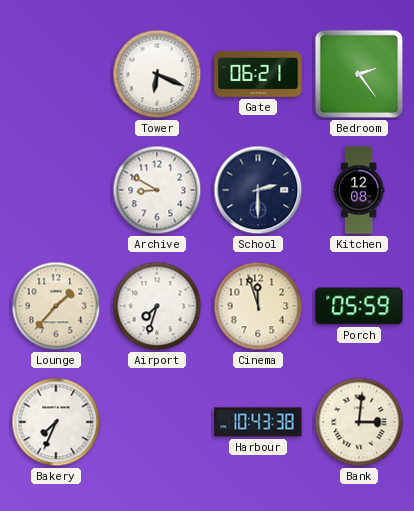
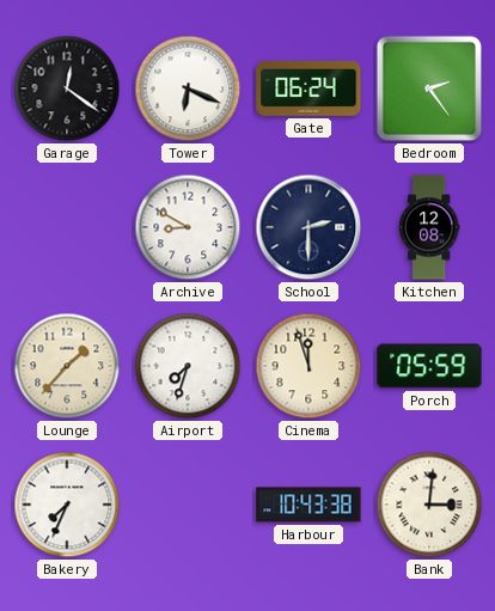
Garage: none -> 12:21
Gate: 06:21 -> 06:24
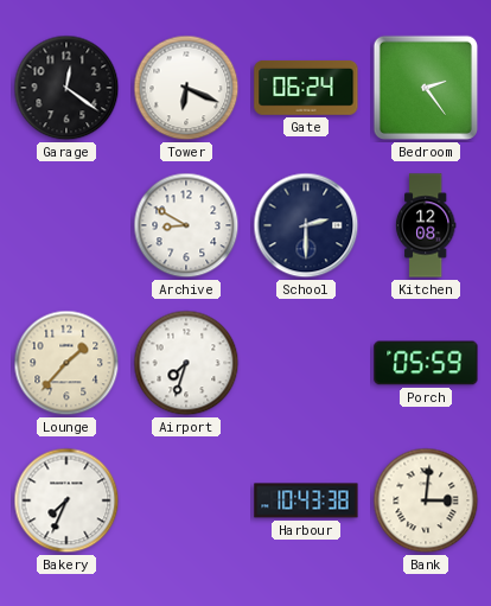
Cinema: 11:57 -> none
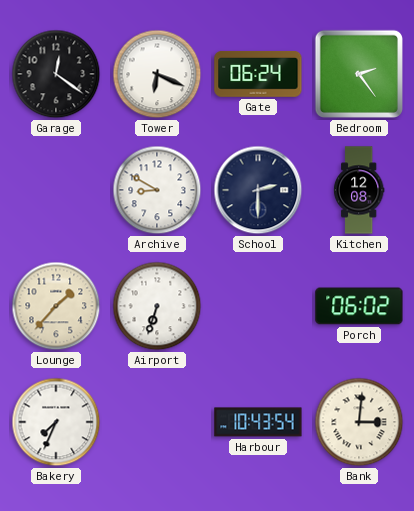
Airport: 7:33 -> 6:33
Porch: 05:59 -> 06:02
Harbour: 10:43:38 -> 10:43:54
